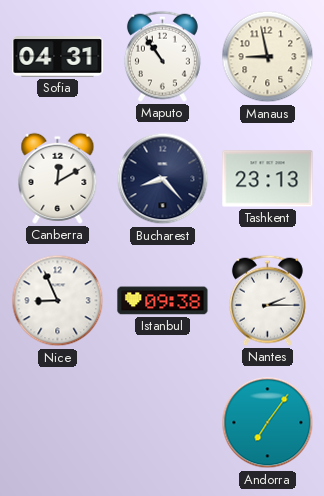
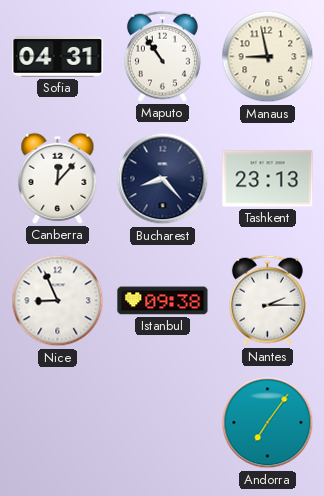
Canberra: 12:10 -> 12:07
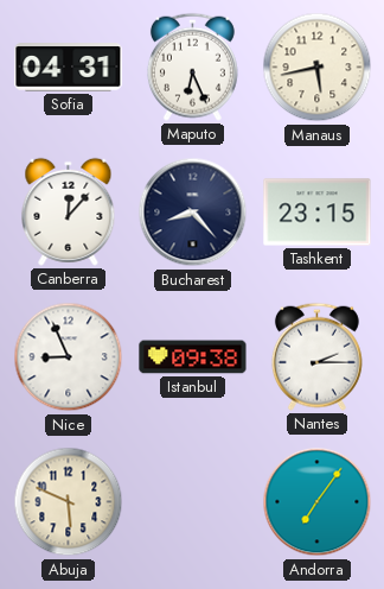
Maputo: 10:54 -> 6:26
Manaus: 8:58 -> 5:43
Tashkent: 23:13 -> 23:15
Abuja: none -> 5:49
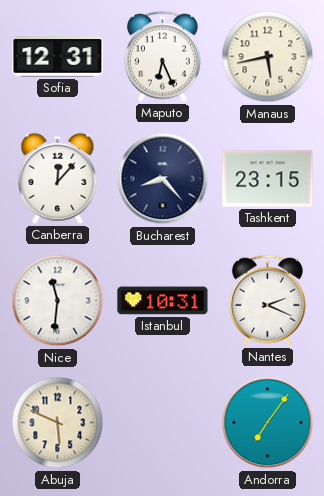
Sofia: 04:31 -> 12:31
Nice: 8:56 -> 11:31
Istanbul: 09:38 -> 10:31
Nantes: 2:15 -> 2:19
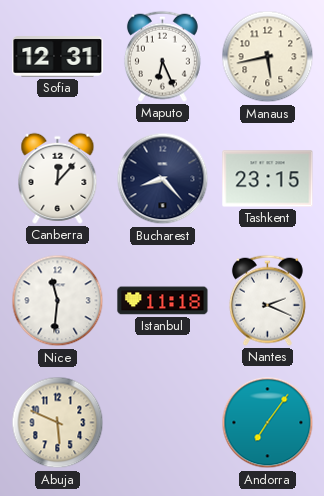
Istanbul: 10:31 -> 11:18
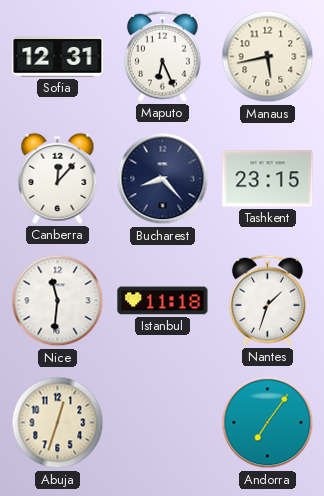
Nantes: 2:19 -> 1:33
Abuja: 5:49 -> 12:33
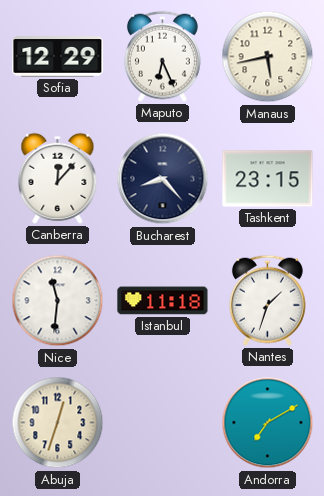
Sofia: 12:31 -> 12:29
Andorra: 7:06 -> 7:10
